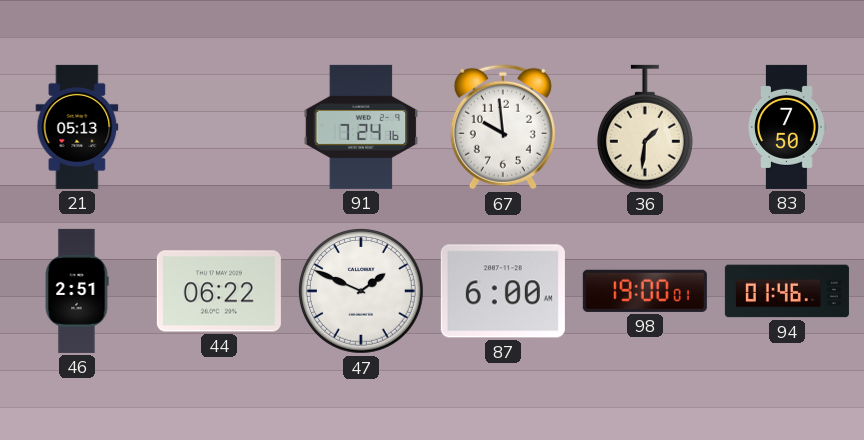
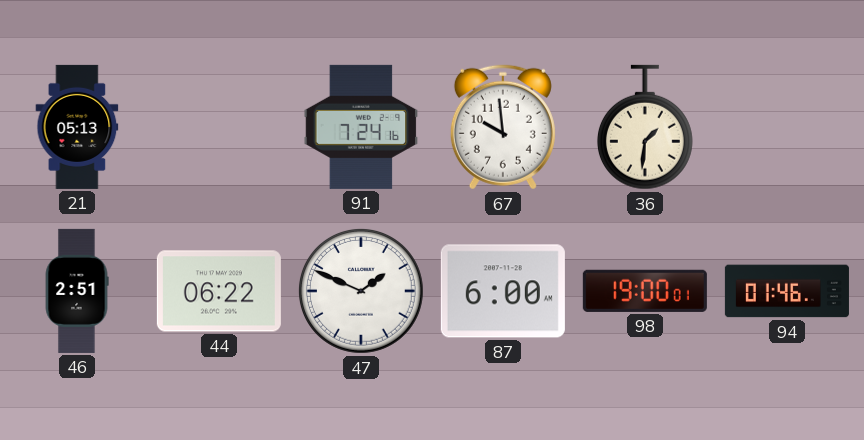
83: 7:50 -> none
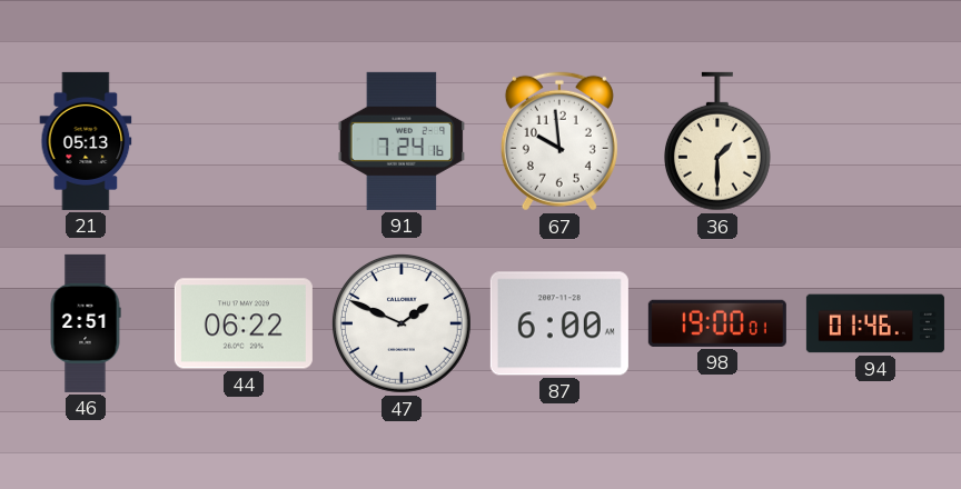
36: 1:31 -> 1:30
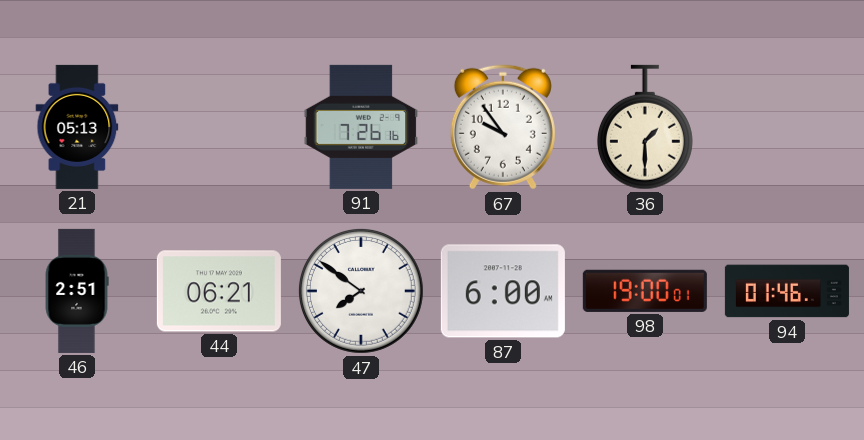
91: 7:24 -> 7:26
67: 9:59 -> 9:54
44: 06:22 -> 06:21
47: 1:49 -> 7:51
